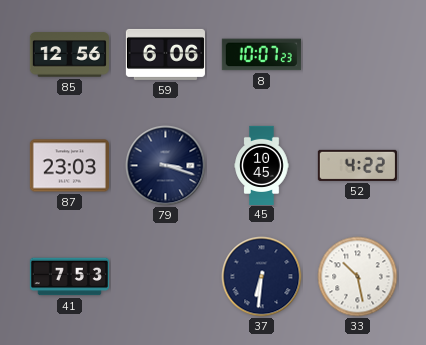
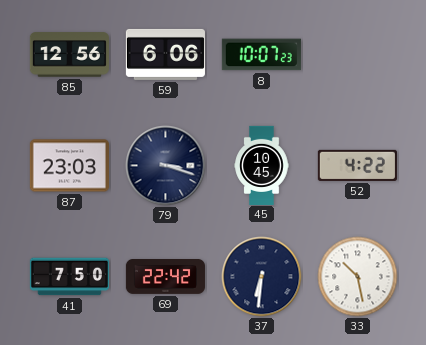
41: 7:53 -> 7:50
69: none -> 22:42
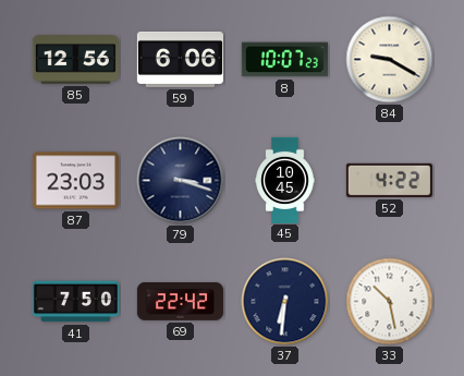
84: none -> 9:20
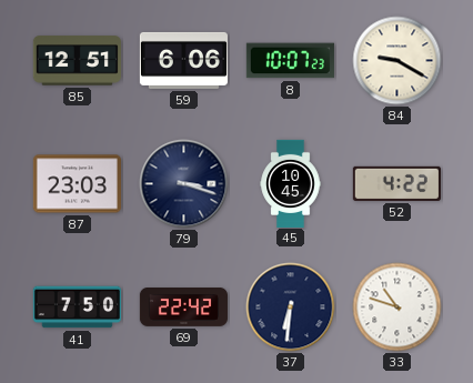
85: 12:56 -> 12:51
33: 10:28 -> 10:48
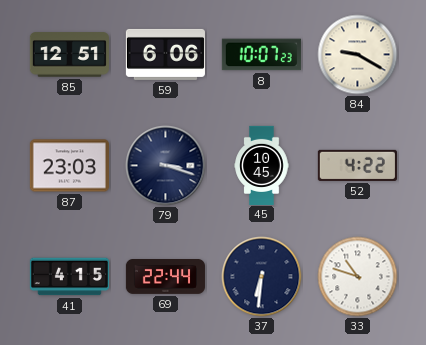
41: 7:50 -> 4:15
69: 22:42 -> 22:44
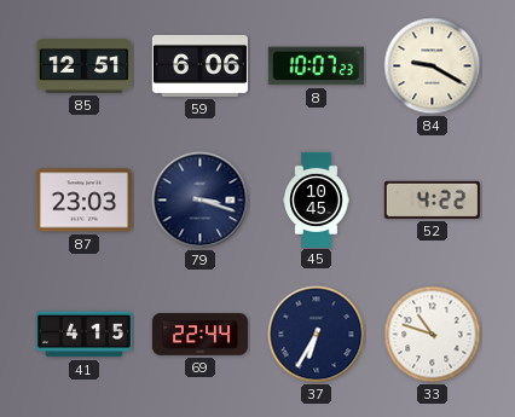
37: 6:31 -> 6:35
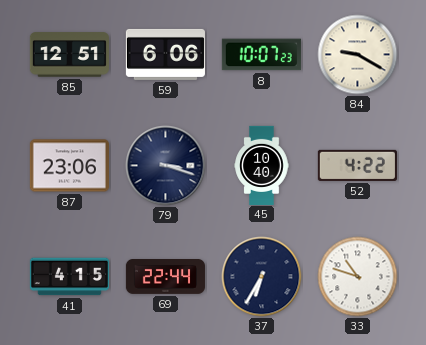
87: 23:03 -> 23:06
45: 10:45 -> 10:40
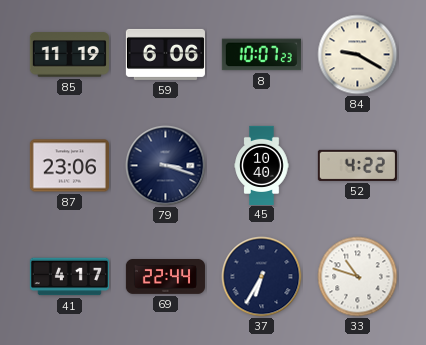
85: 12:51 -> 11:19
41: 4:15 -> 4:17
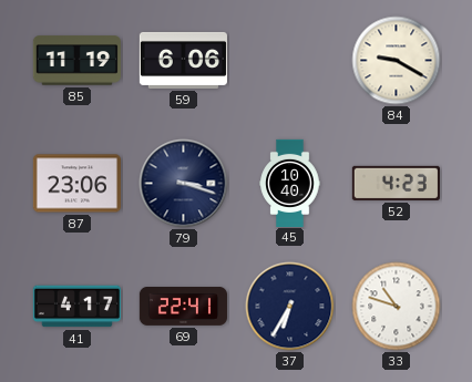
8: 10:07 -> none
52: 4:22 -> 4:23
69: 22:44 -> 22:41
